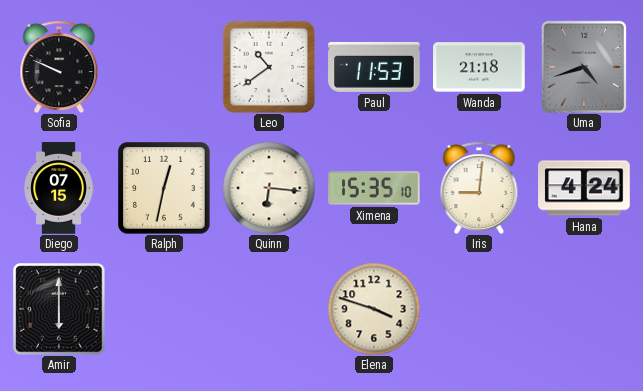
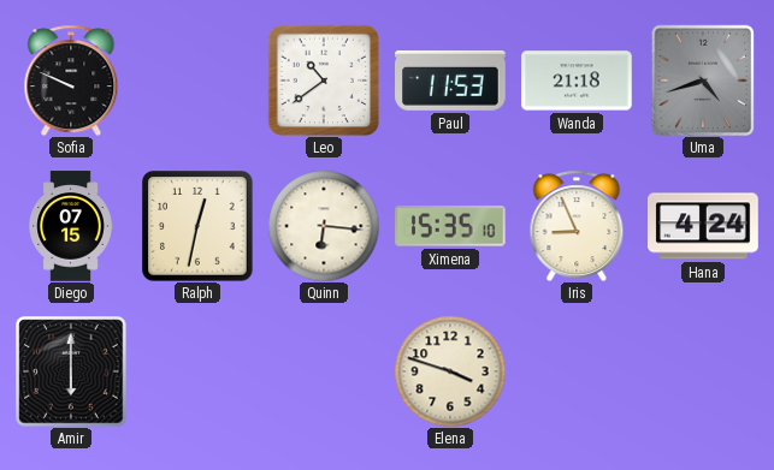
Iris: 9:01 -> 8:56
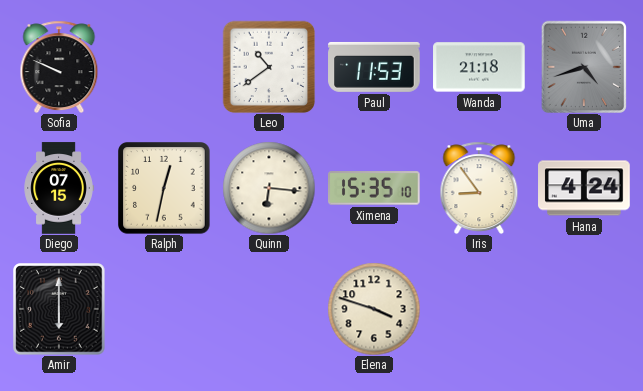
Iris: 8:56 -> 8:54
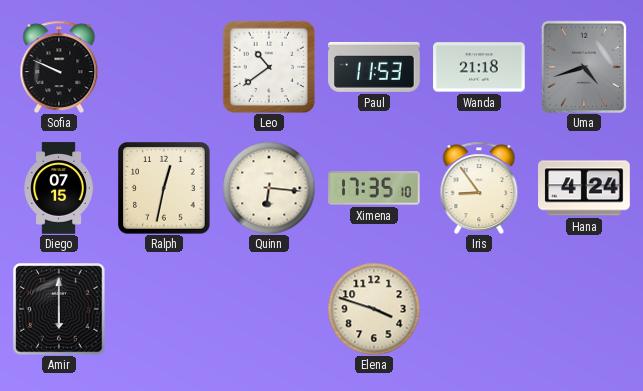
Ximena: 15:35 -> 17:35
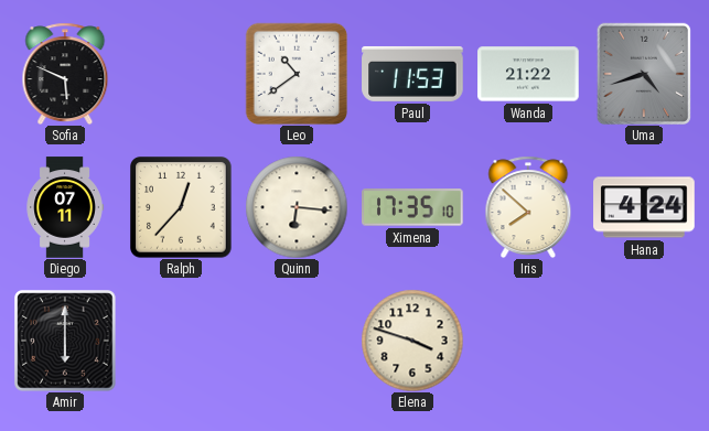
Sofia: 9:49 -> 5:49
Wanda: 21:18 -> 21:22
Diego: 07:15 -> 07:11
Ralph: 12:32 -> 12:37
Iris: 8:54 -> 7:52
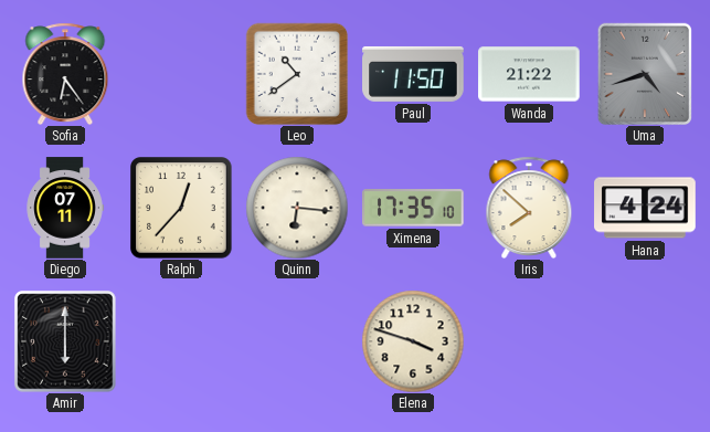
Sofia: 5:49 -> 6:24
Paul: 11:53 -> 11:50
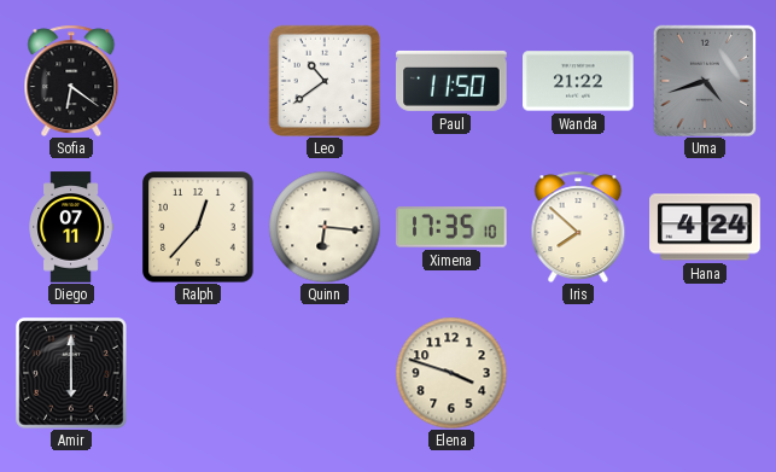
Sofia: 6:24 -> 6:21
